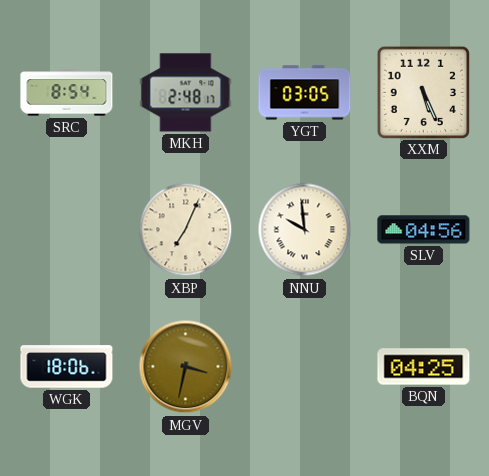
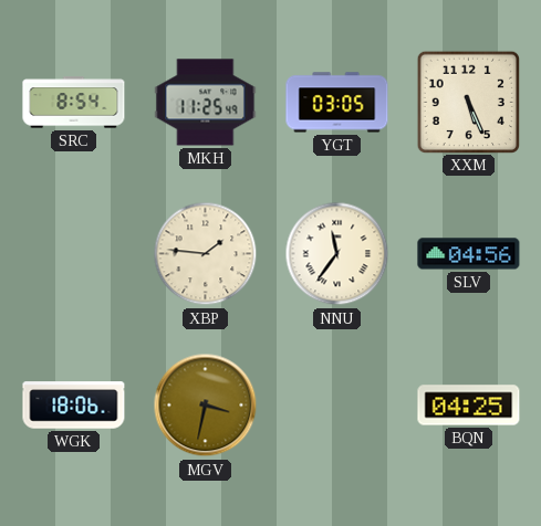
MKH: 2:48 -> 11:25
XBP: 7:04 -> 1:46
NNU: 9:59 -> 11:36
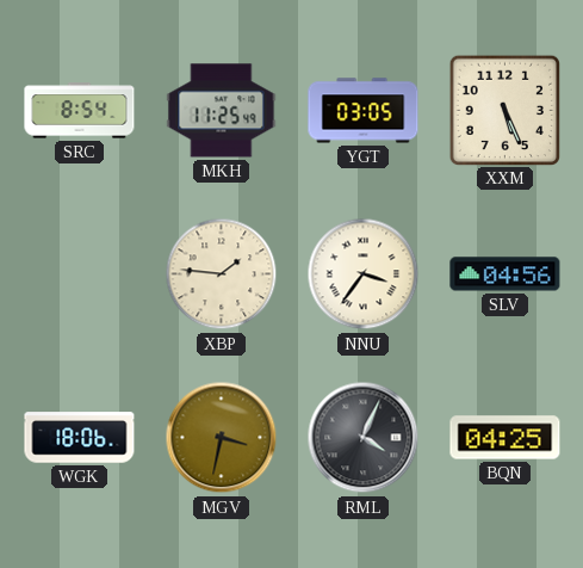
NNU: 11:36 -> 3:36
RML: none -> 4:04
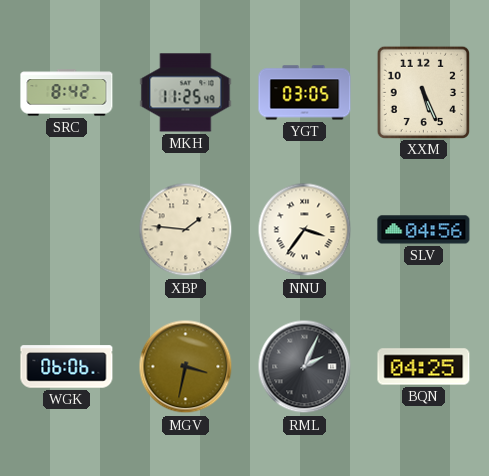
SRC: 8:54 -> 8:42
WGK: 18:06 -> 06:06
RML: 4:04 -> 2:04
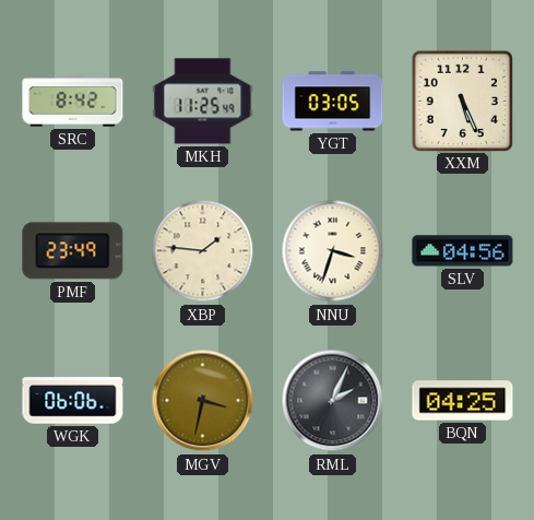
PMF: none -> 23:49
NNU: 3:36 -> 3:33
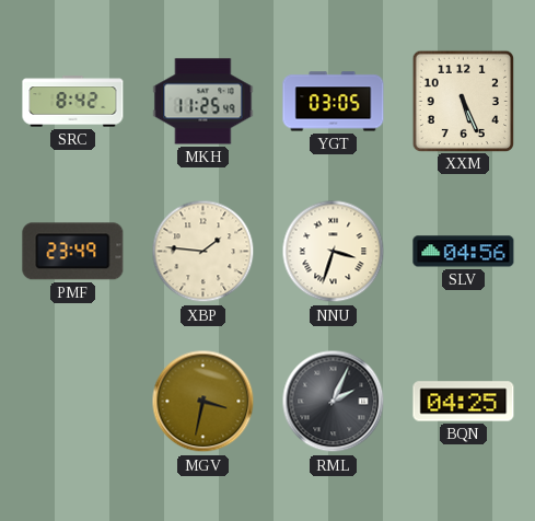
WGK: 06:06 -> none
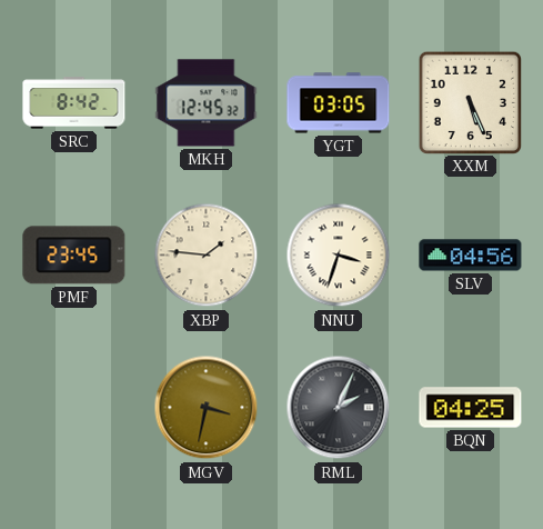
MKH: 11:25 -> 12:45
PMF: 23:49 -> 23:45
